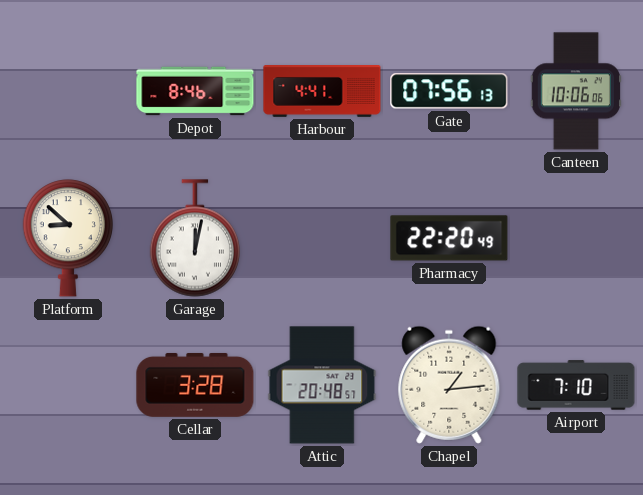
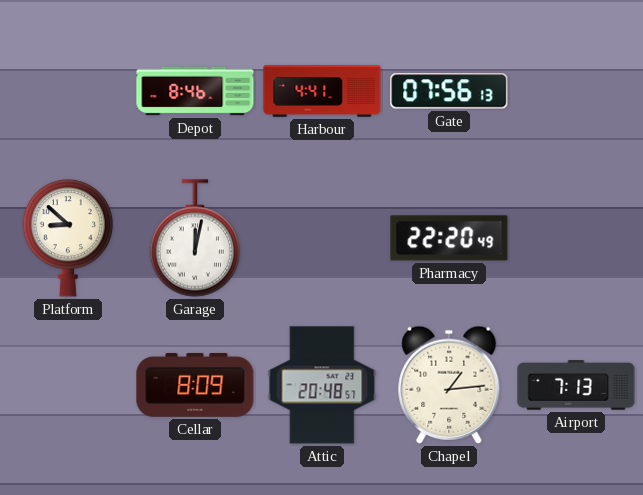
Canteen: 10:06 -> none
Cellar: 3:28 -> 8:09
Airport: 7:10 -> 7:13
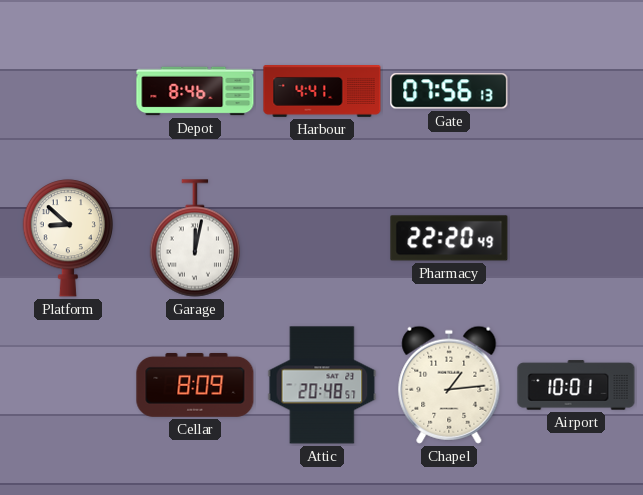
Airport: 7:13 -> 10:01
